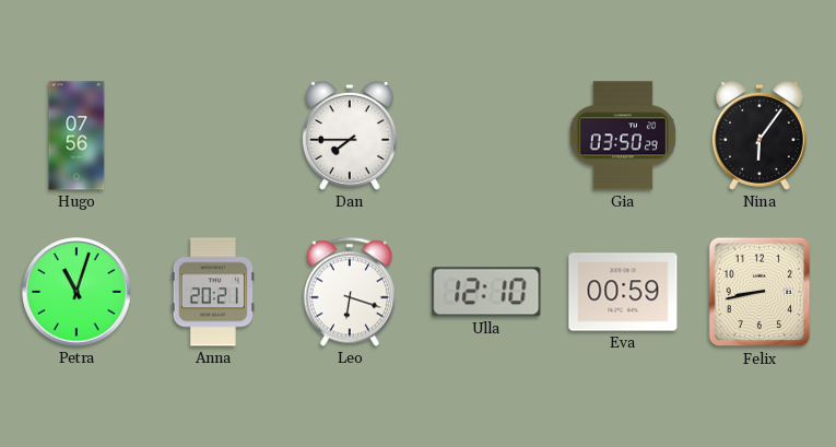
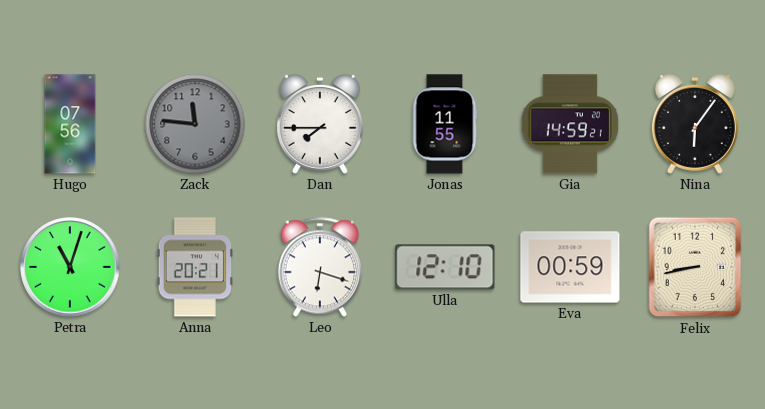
Zack: none -> 11:46
Jonas: none -> 11:55
Gia: 03:50 -> 14:59
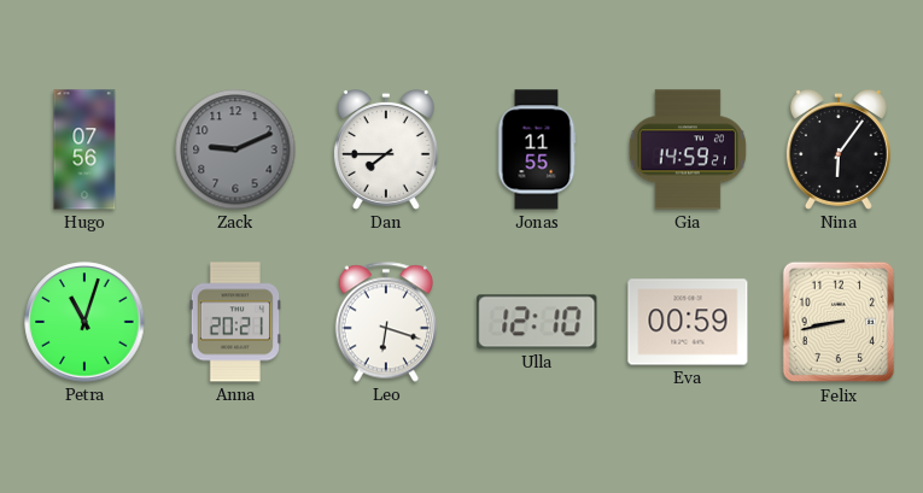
Zack: 11:46 -> 9:11
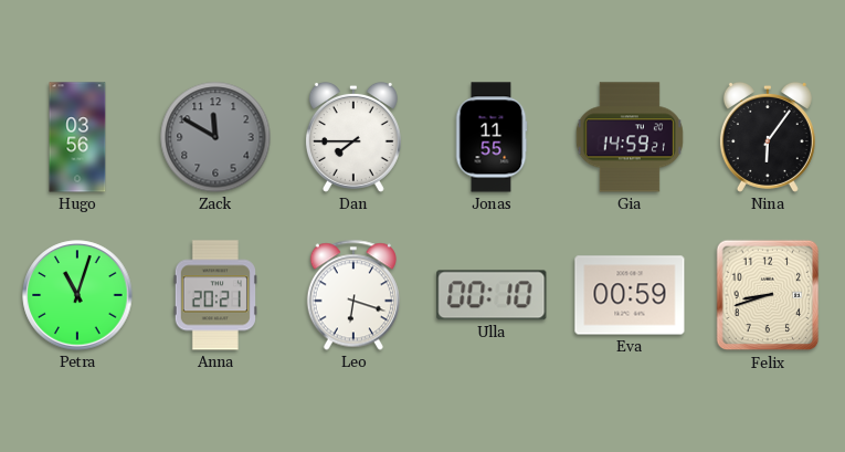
Hugo: 07:56 -> 03:56
Zack: 9:11 -> 11:50
Ulla: 12:10 -> 00:10
Felix: 8:43 -> 8:42
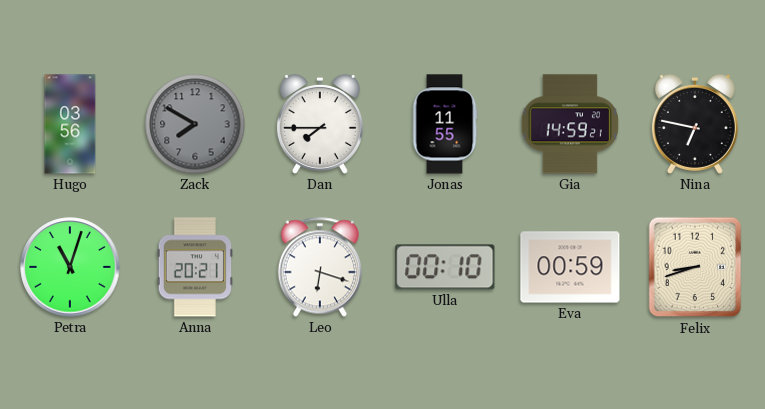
Zack: 11:50 -> 7:50
Nina: 6:06 -> 6:47
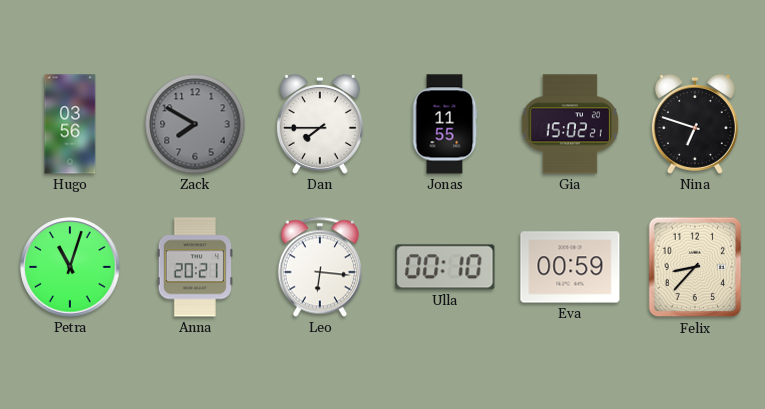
Gia: 14:59 -> 15:02
Nina: 6:47 -> 6:48
Leo: 6:18 -> 6:16
Felix: 8:42 -> 8:37
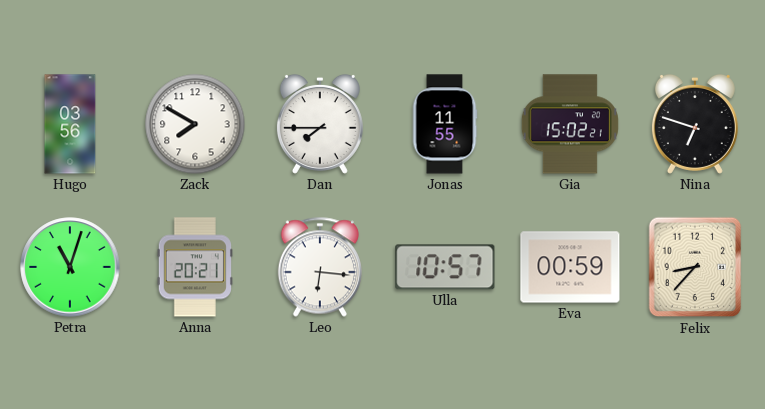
Zack dial: grey -> white
Ulla: 00:10 -> 10:57
